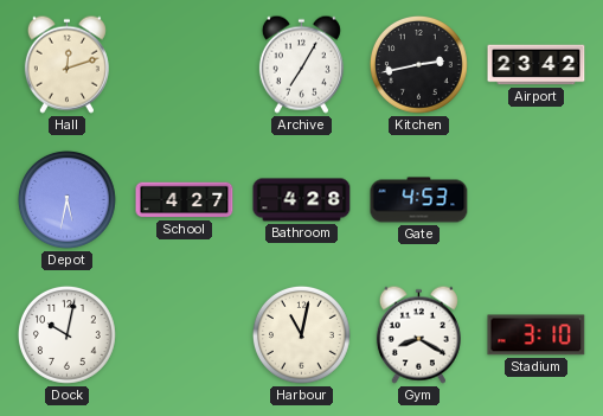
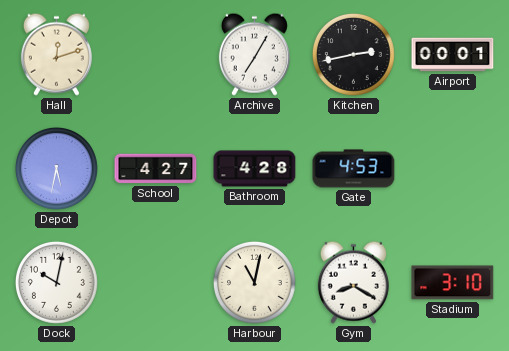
Airport: 23:42 -> 00:01
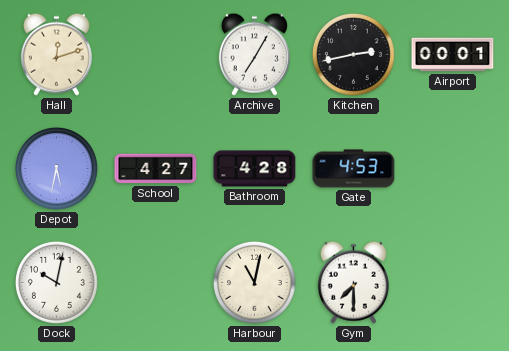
Gym: 8:20 -> 7:30
Stadium: 3:10 -> none
